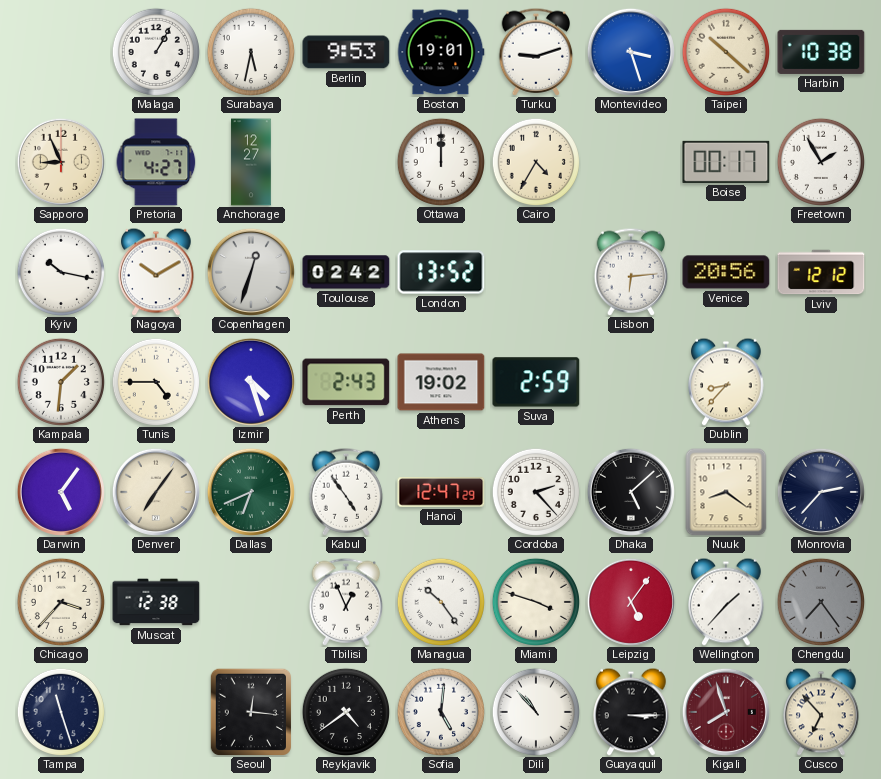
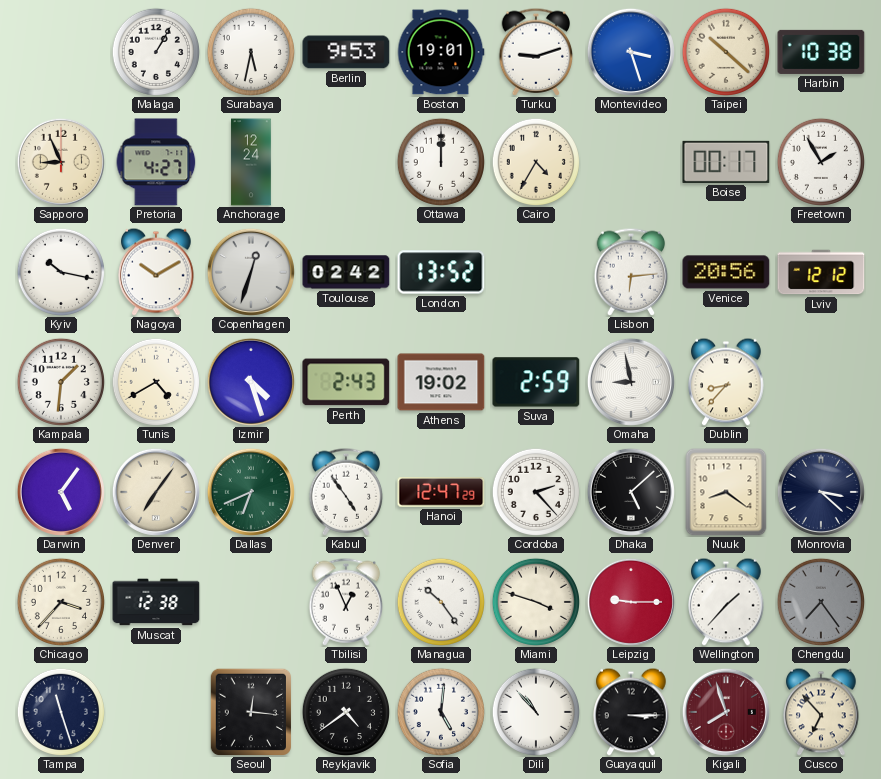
Anchorage: 12:27 -> 12:24
Tunis: 4:45 -> 4:40
Omaha: none -> 8:58
Monrovia: 2:37 -> 3:22
Leipzig: 5:06 -> 9:15
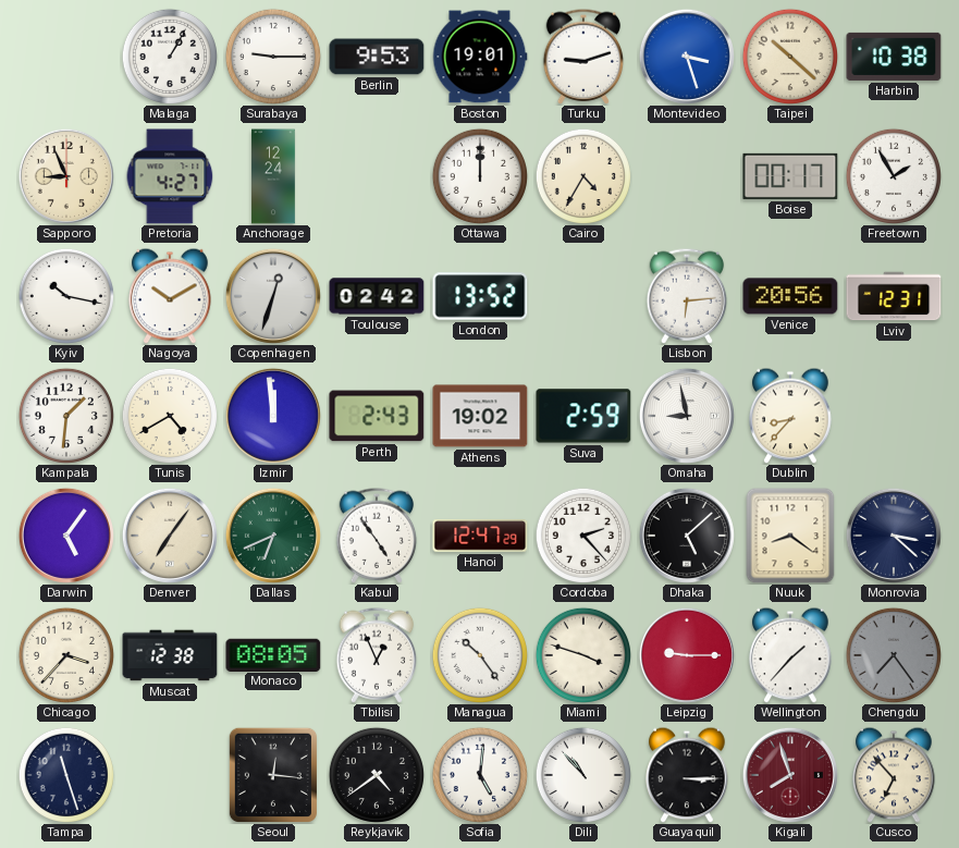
Surabaya: 5:32 -> 9:15
Lviv: 12:12 -> 12:31
Izmir: 4:27 -> 11:59
Monaco: none -> 08:05
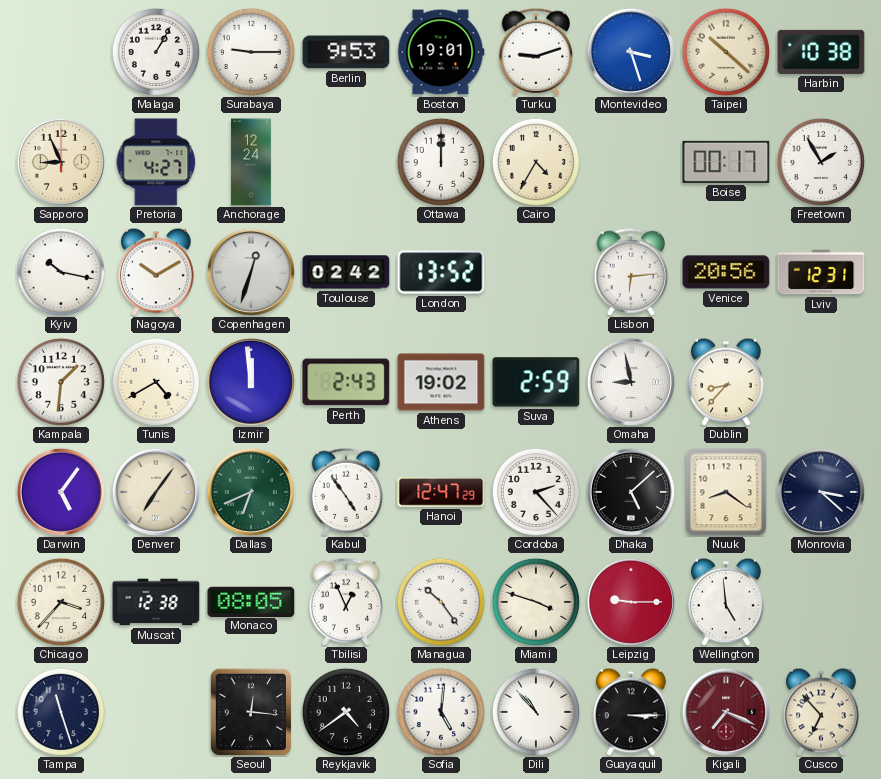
Wellington: 1:37 -> 4:59
Chengdu: 7:24 -> none
Kigali: 7:57 -> 7:19
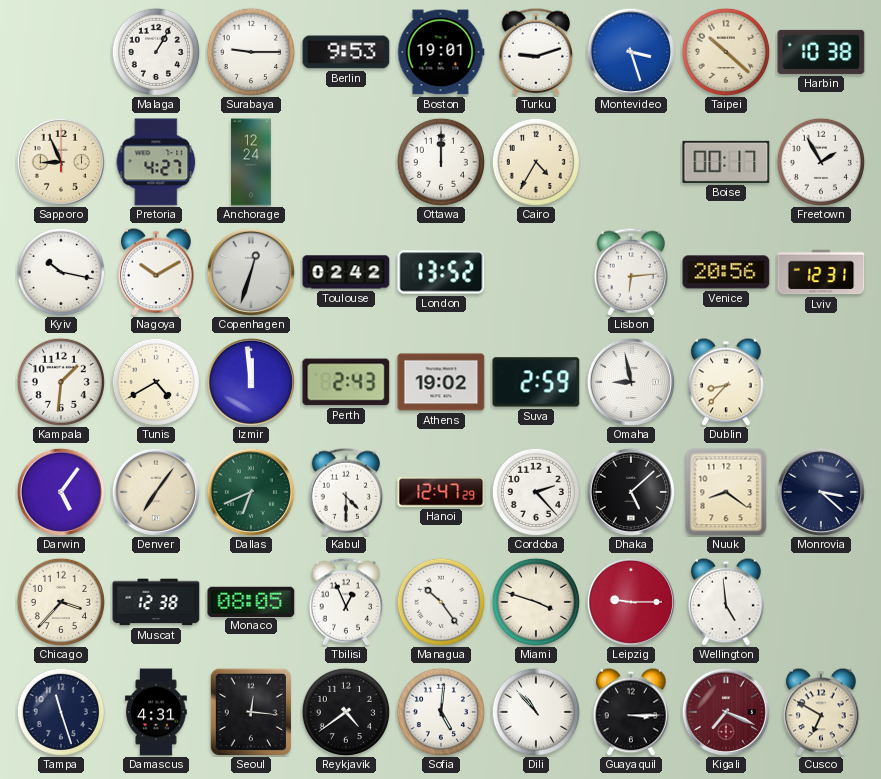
Kabul: 4:54 -> 4:30
Damascus: none -> 4:31
Cusco: 6:53 -> 6:50
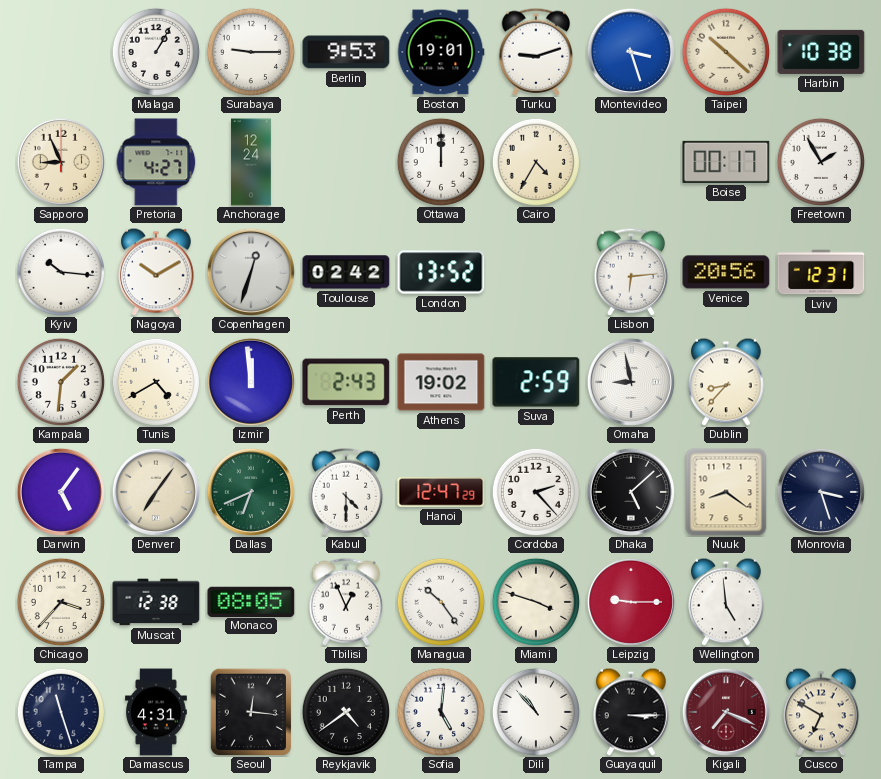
Kyiv: 10:17 -> 10:16
Monrovia: 3:22 -> 3:27
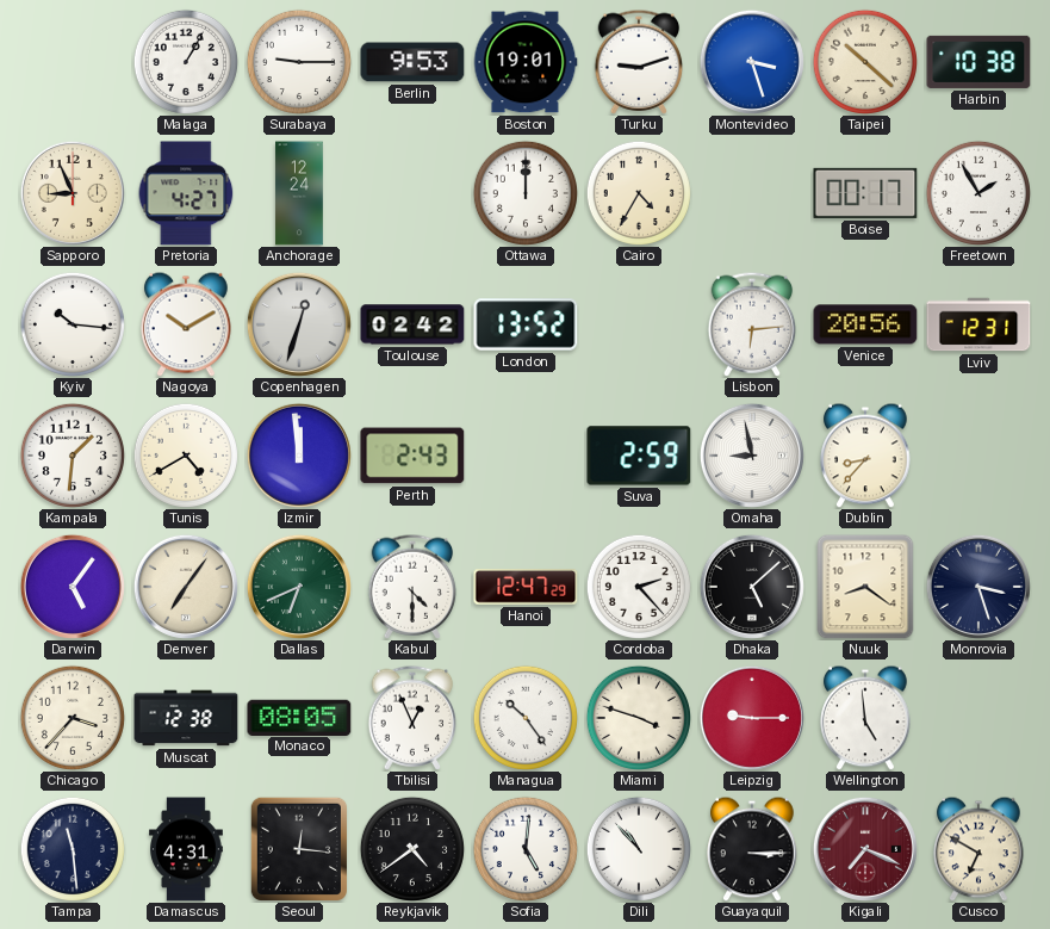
Athens: 19:02 -> none
Tampa: 11:27 -> 11:29
